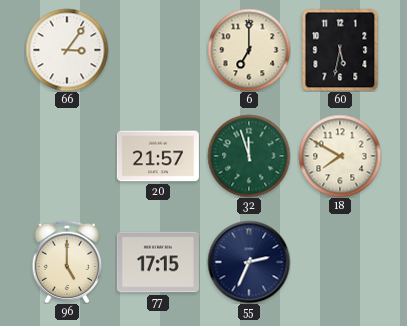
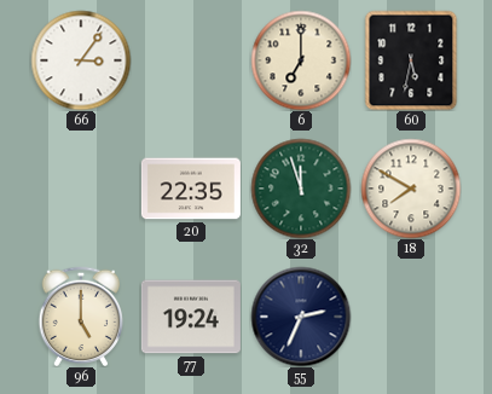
20: 21:57 -> 22:35
77: 17:15 -> 19:24
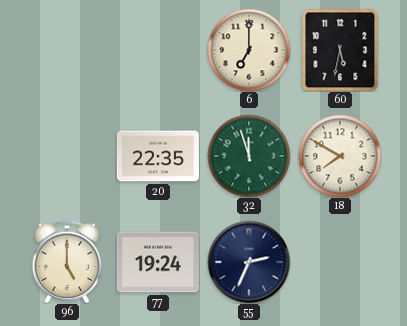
66: 3:06 -> none
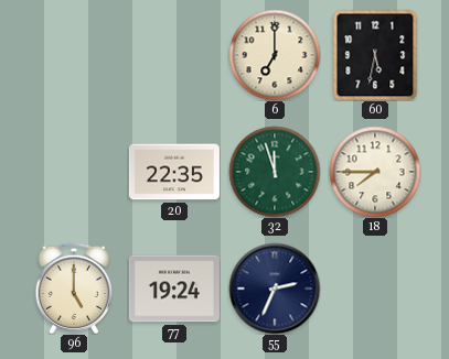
18: 7:50 -> 7:45
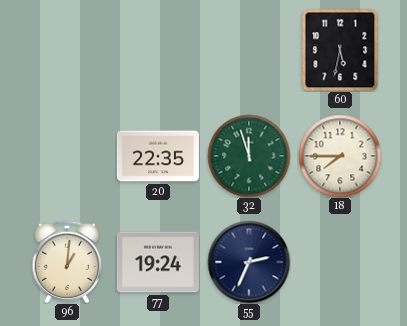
6: 7:00 -> none
96: 5:00 -> 1:01
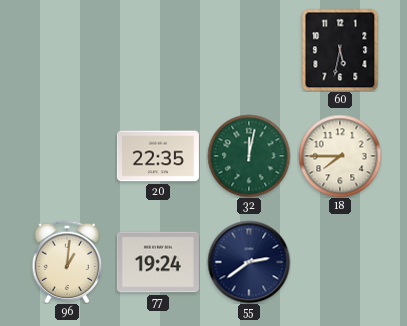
32: 11:57 -> 12:02
55: 2:34 -> 2:39
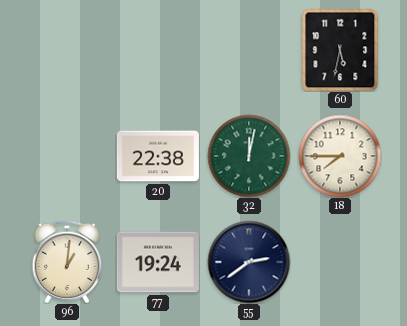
20: 22:35 -> 22:38
